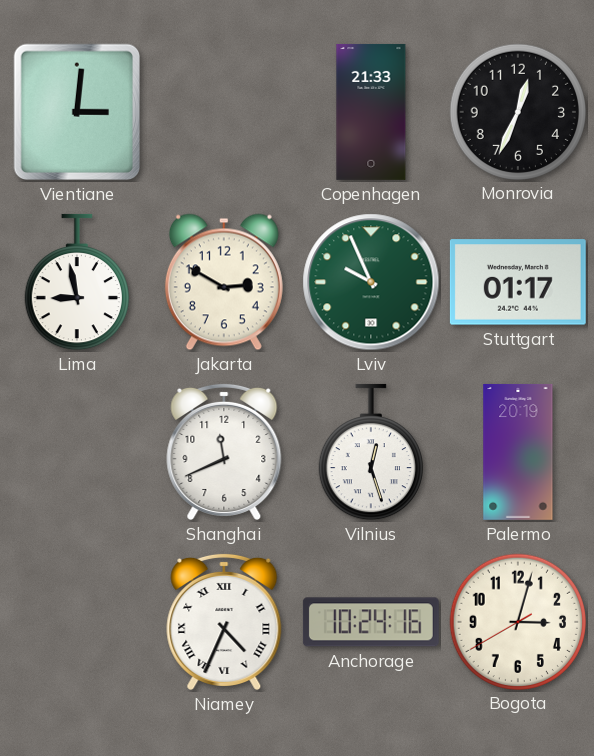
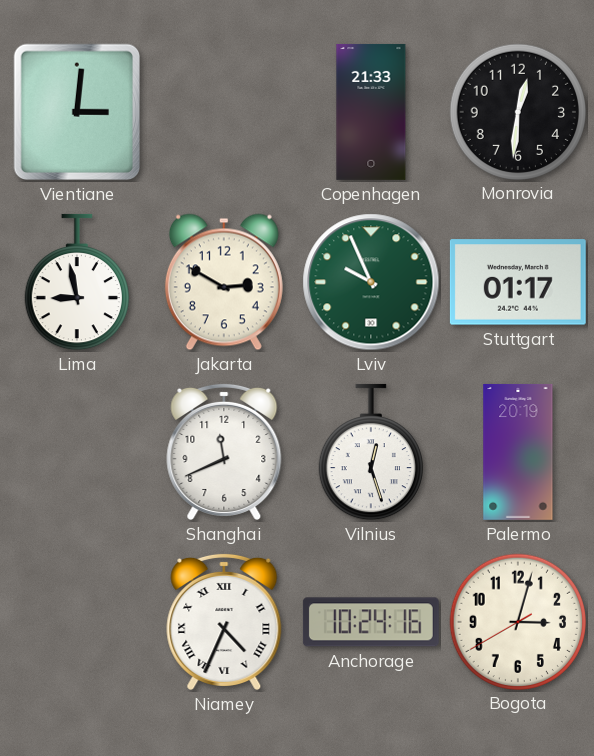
Monrovia: 12:34 -> 12:31
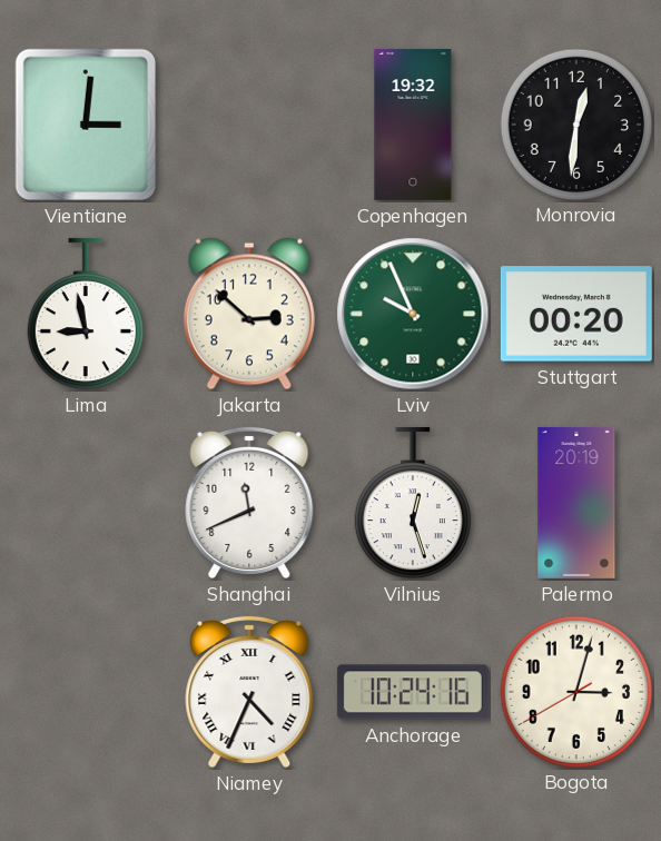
Copenhagen: 21:33 -> 19:32
Jakarta: 2:50 -> 2:52
Stuttgart: 01:17 -> 00:20
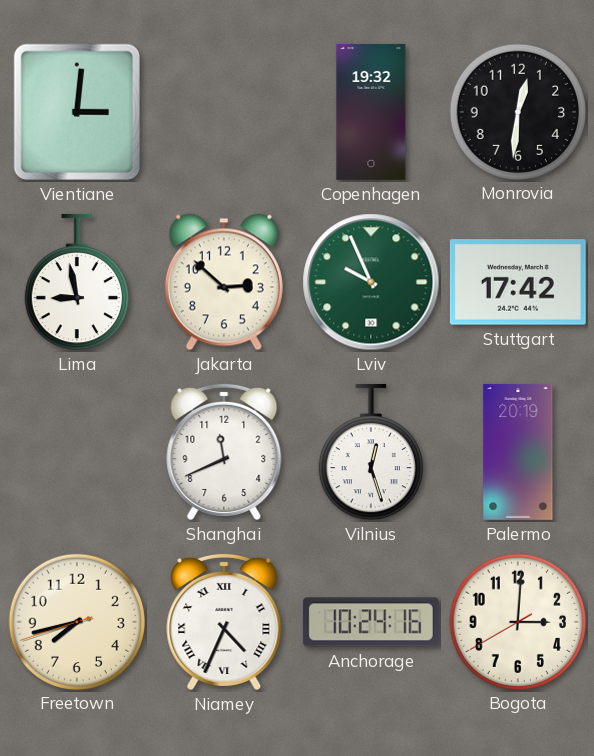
Stuttgart: 00:20 -> 17:42
Freetown: none -> 7:42
Bogota: 3:02 -> 3:00
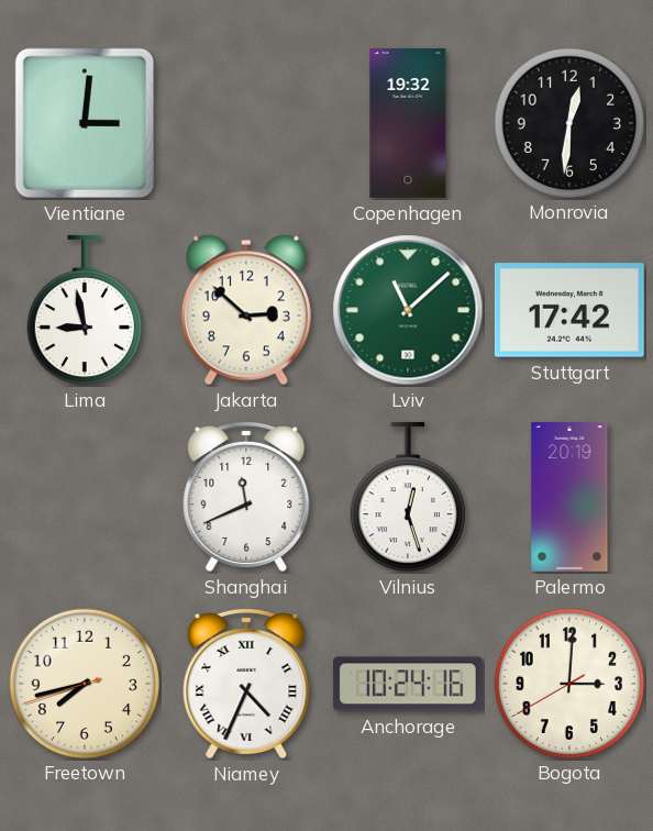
Lviv: 9:56 -> 11:08
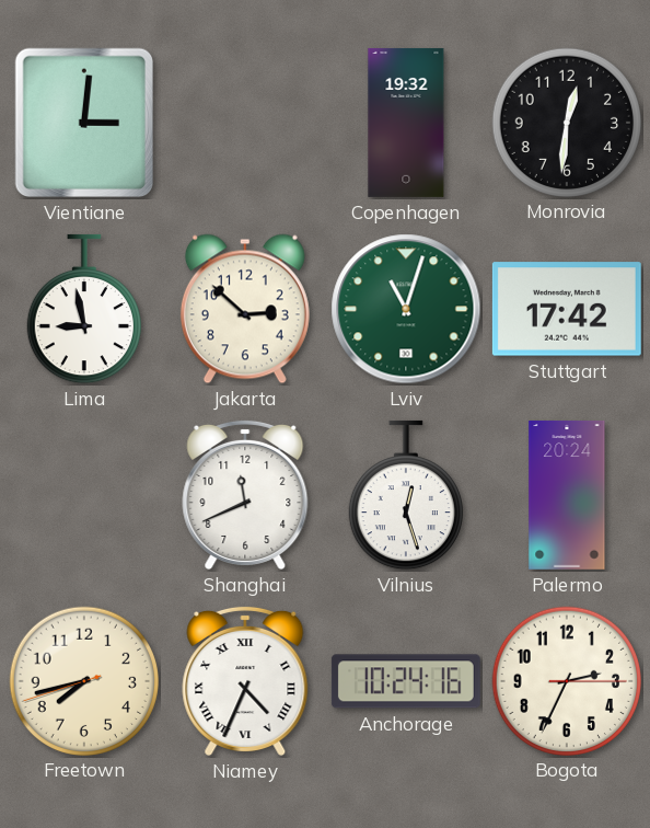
Lviv: 11:08 -> 11:03
Palermo: 20:19 -> 20:24
Bogota: 3:00 -> 2:34
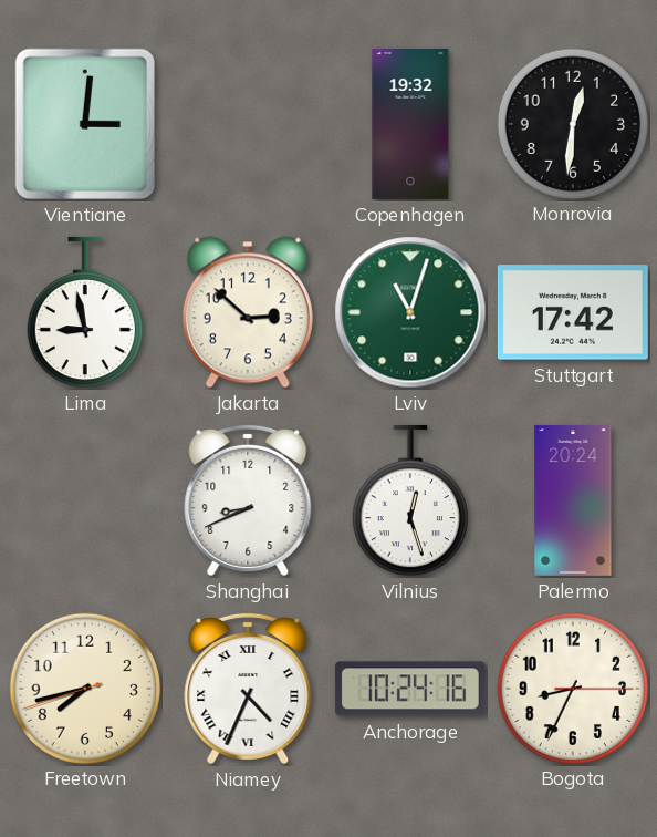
Shanghai: 11:41 -> 8:41
Bogota: 2:34 -> 8:34
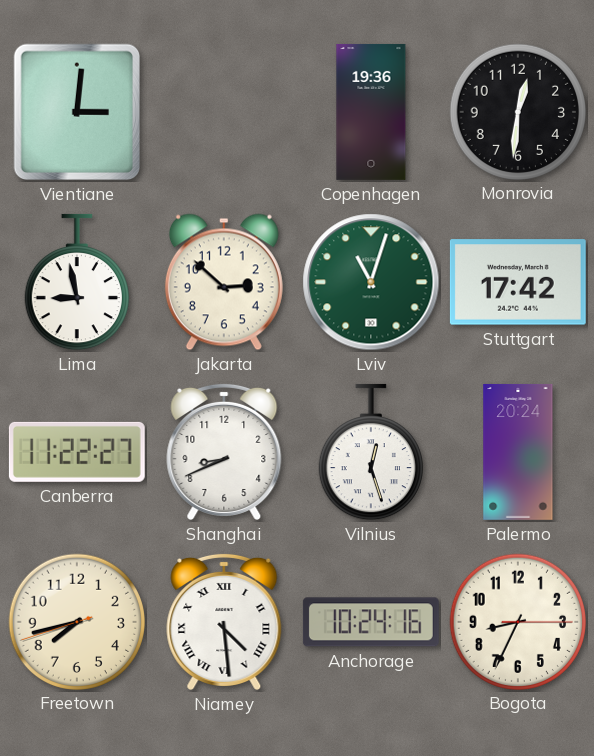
Copenhagen: 19:32 -> 19:36
Canberra: none -> 11:22
Niamey: 4:34 -> 4:29
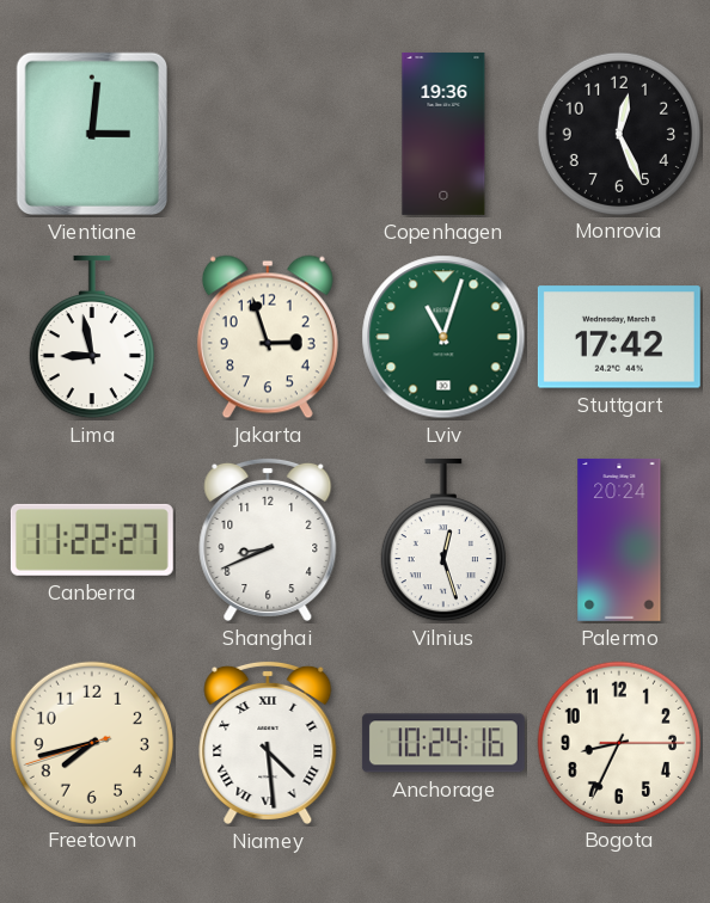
Monrovia: 12:31 -> 12:26
Jakarta: 2:52 -> 2:57
